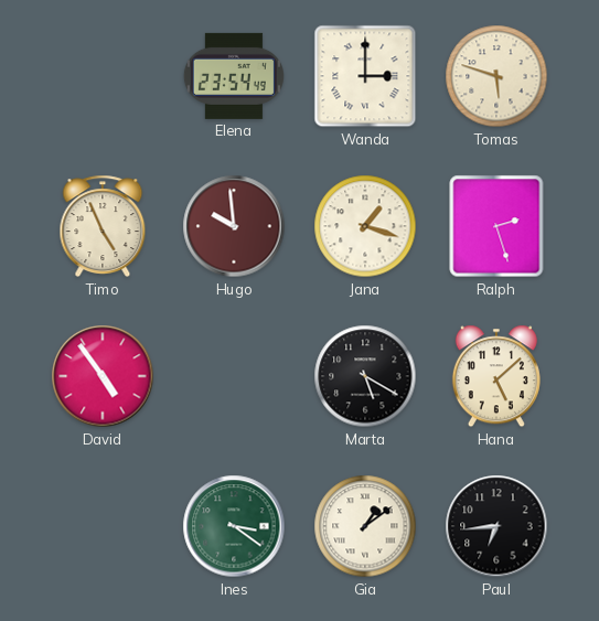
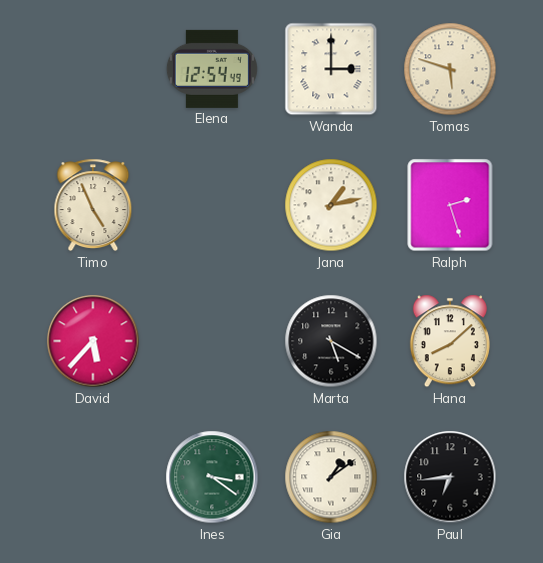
Elena: 23:54 -> 12:54
Hugo: 9:59 -> none
Jana: 1:18 -> 1:13
David: 4:54 -> 5:37
Hana: 5:08 -> 8:08
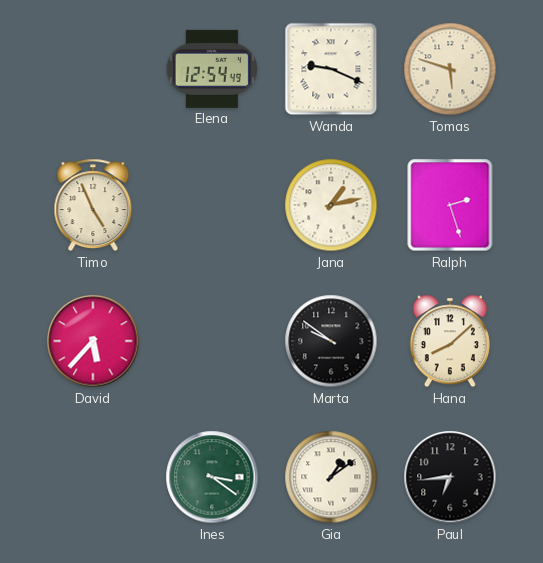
Wanda: 3:00 -> 9:19
Marta: 5:20 -> 9:51
